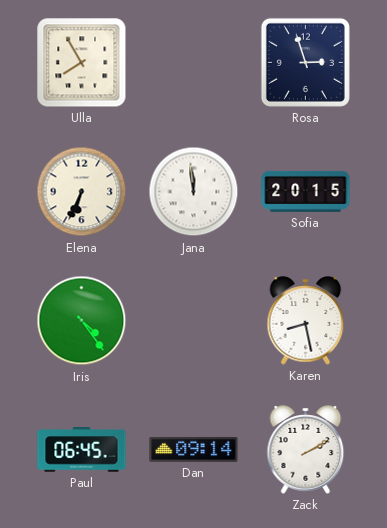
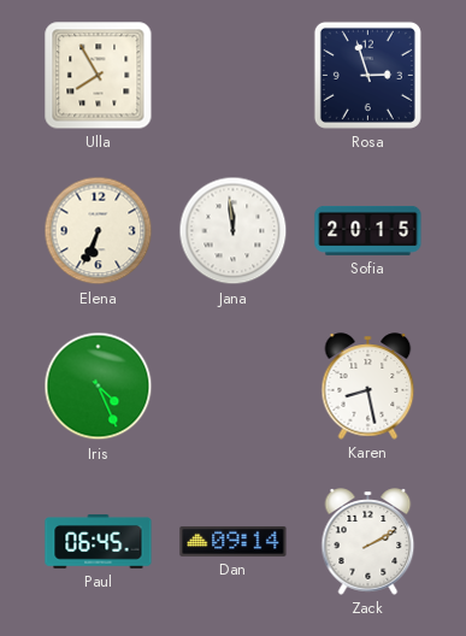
Iris: 4:24 -> 4:26
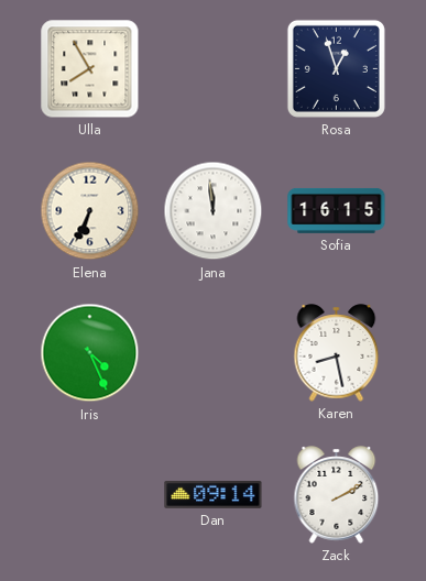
Rosa: 2:57 -> 12:57
Sofia: 20:15 -> 16:15
Paul: 06:45 -> none
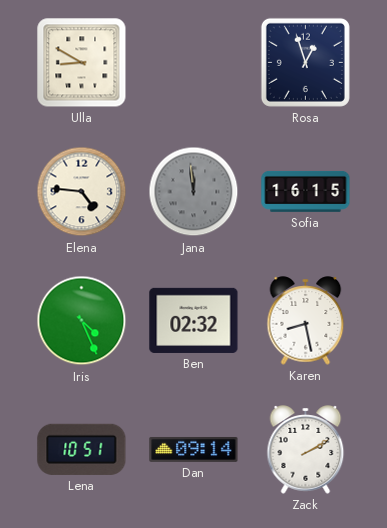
Ulla: 7:55 -> 8:50
Elena: 6:34 -> 4:46
Jana dial: white -> grey
Ben: none -> 02:32
Lena: none -> 10:51
